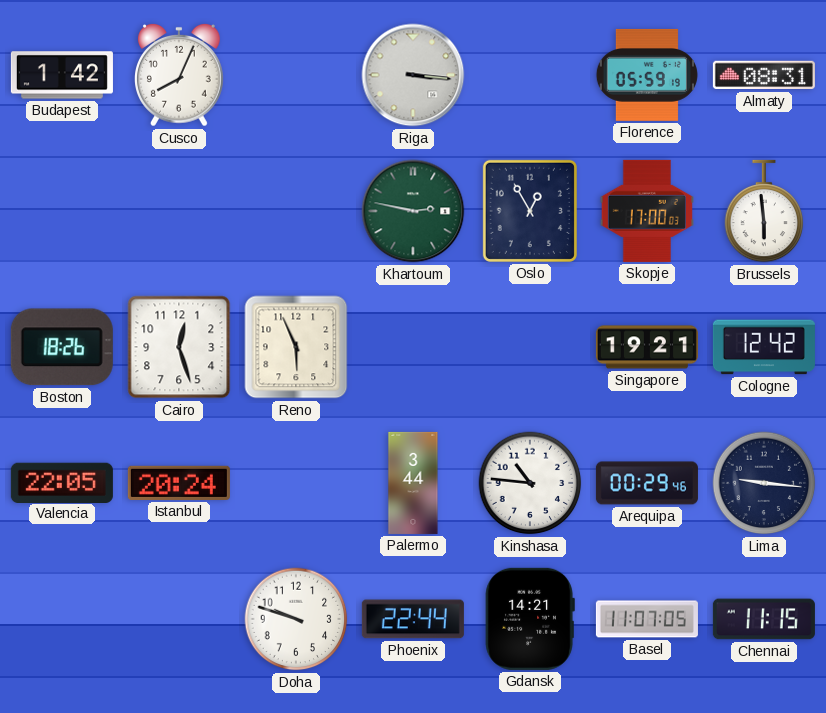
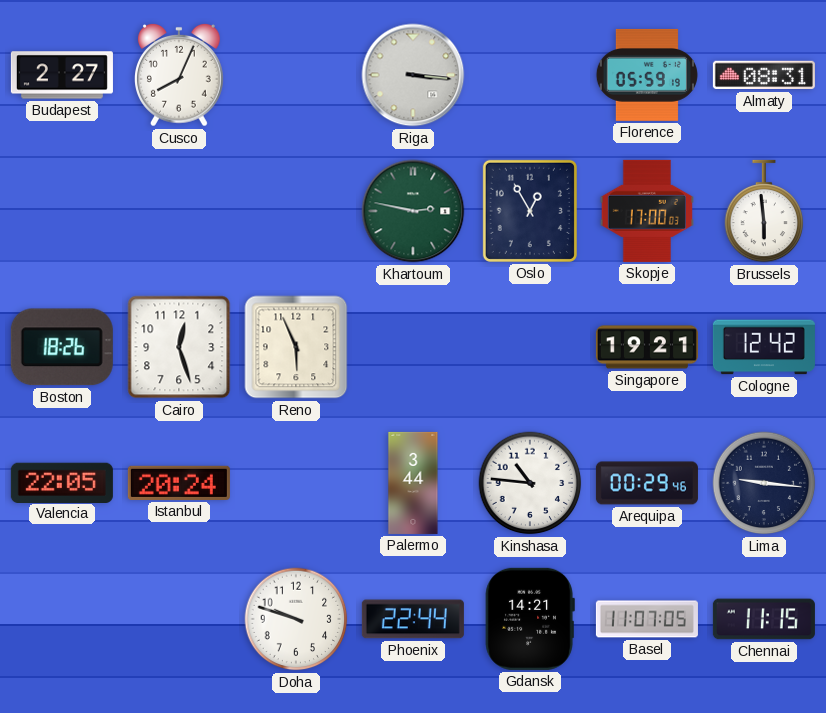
Budapest: 1:42 -> 2:27
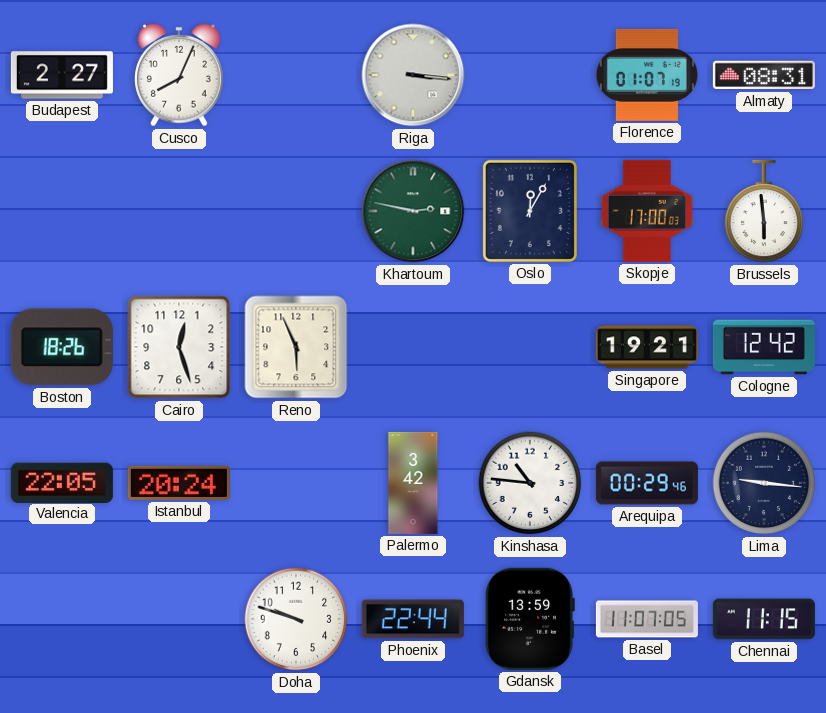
Florence: 05:59 -> 01:07
Oslo: 12:55 -> 12:05
Palermo: 3:44 -> 3:42
Gdansk: 14:21 -> 13:59
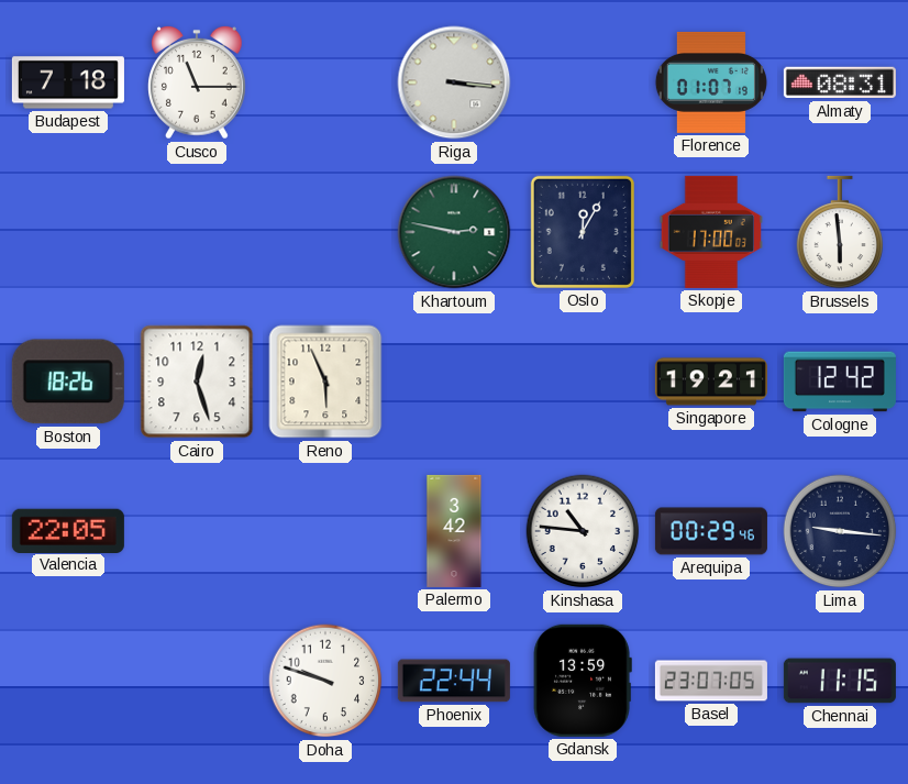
Budapest: 2:27 -> 7:18
Cusco: 8:04 -> 11:15
Istanbul: 20:24 -> none
Basel: 11:07 -> 23:07
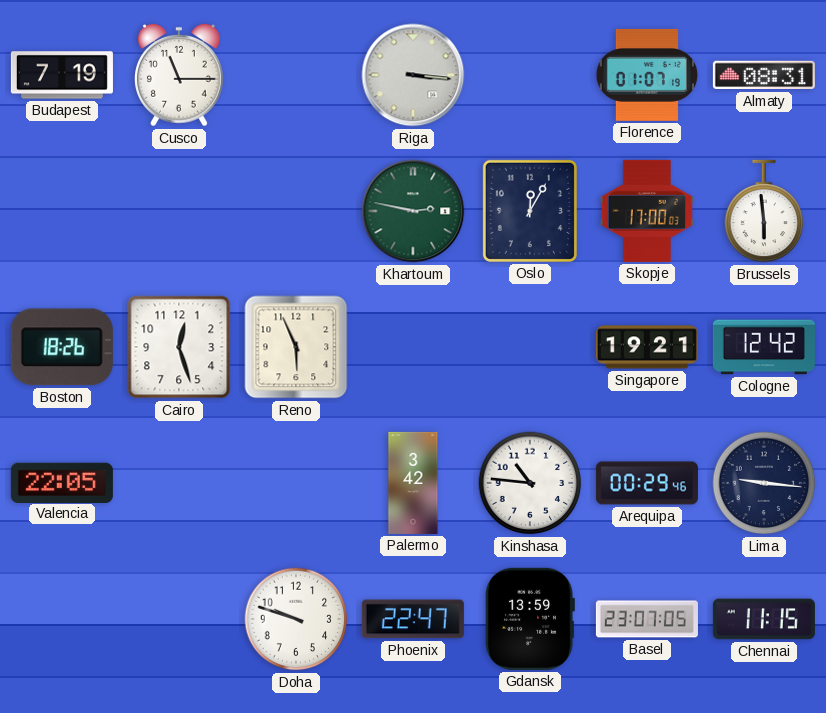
Budapest: 7:18 -> 7:19
Phoenix: 22:44 -> 22:47
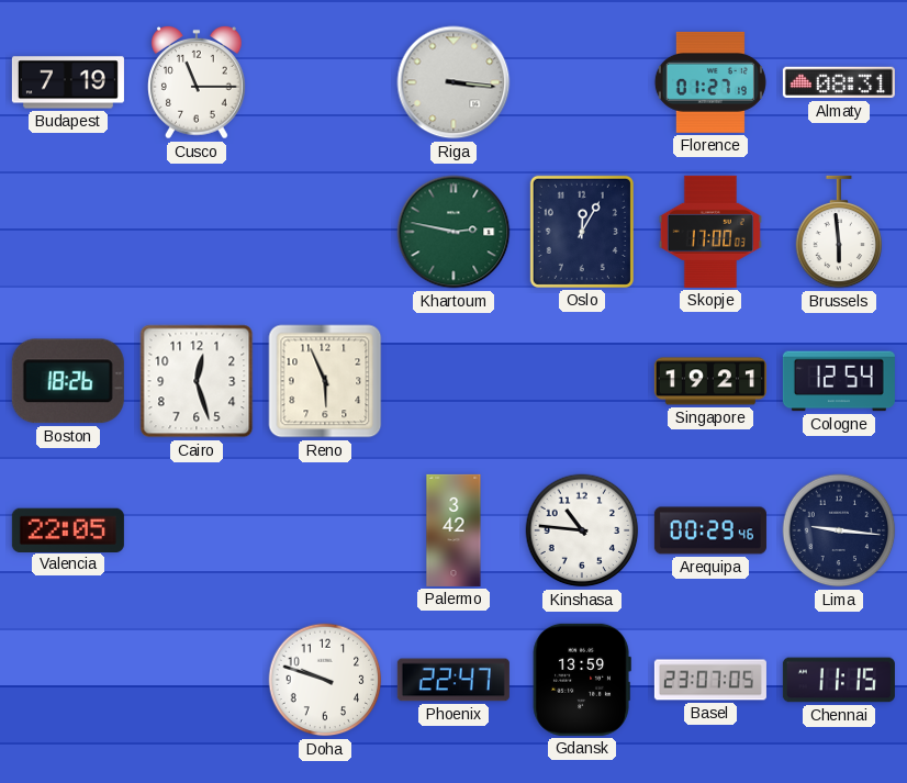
Florence: 01:07 -> 01:27
Cologne: 12:42 -> 12:54
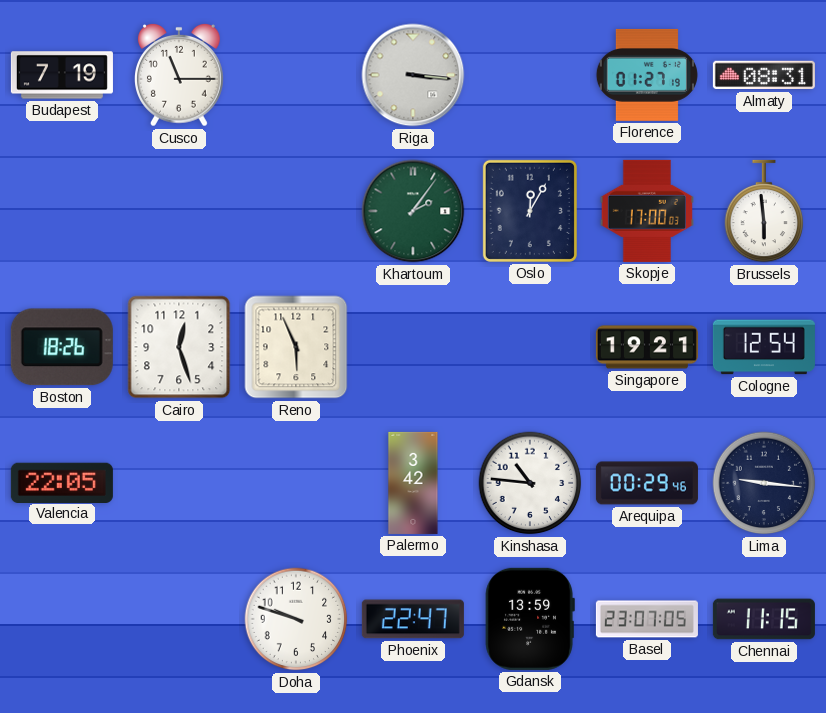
Khartoum: 2:47 -> 2:06
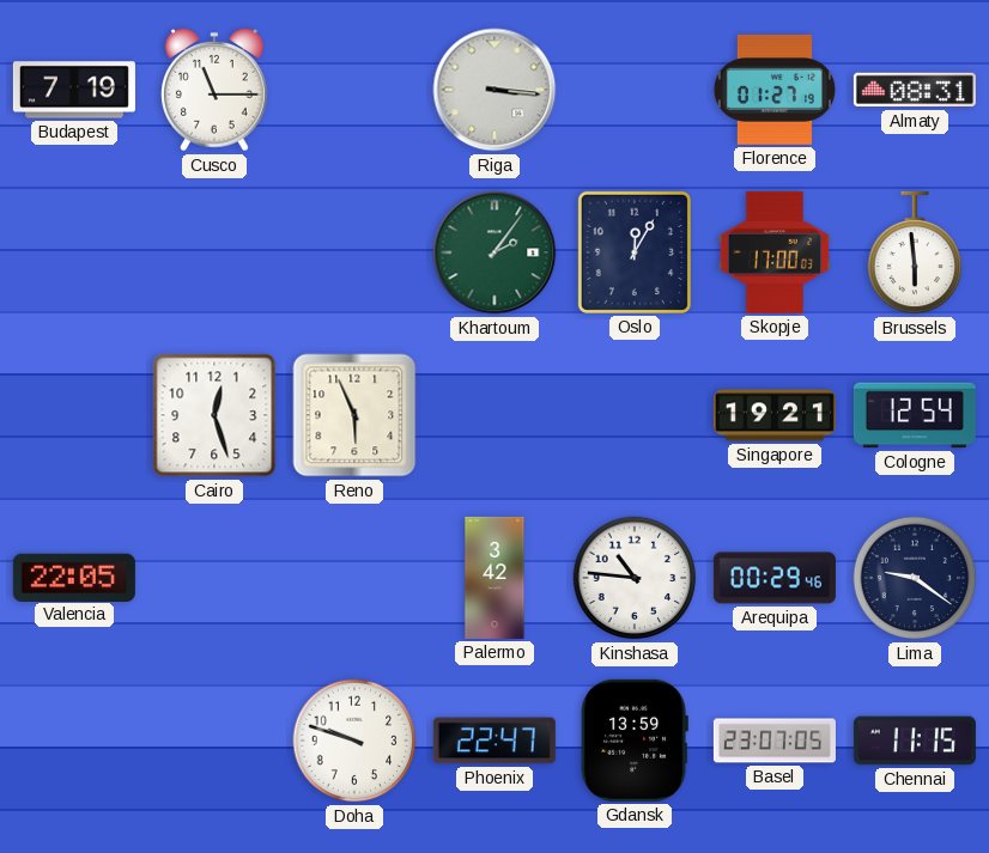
Boston: 18:26 -> none
Lima: 9:16 -> 9:21
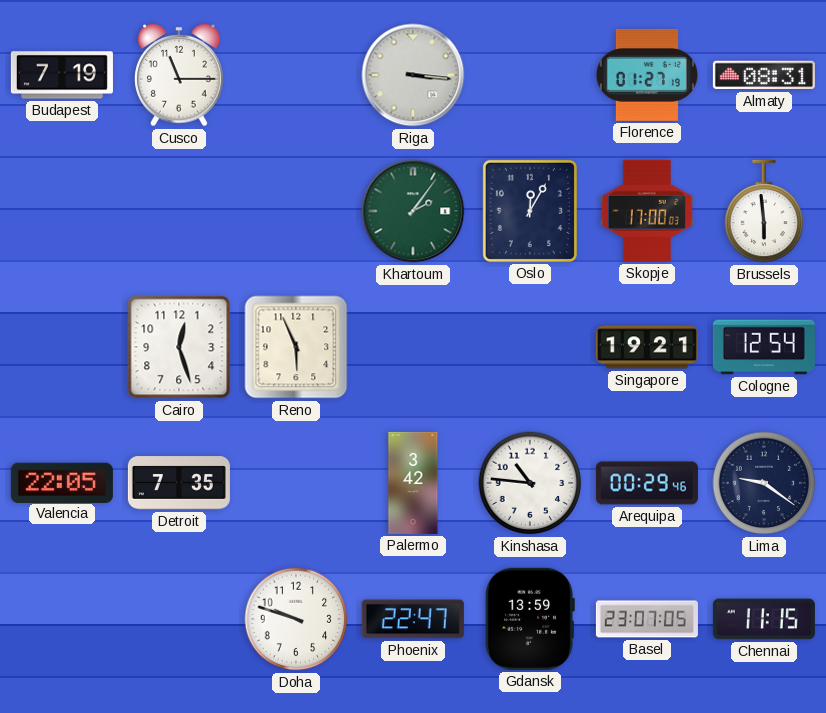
Detroit: none -> 7:35
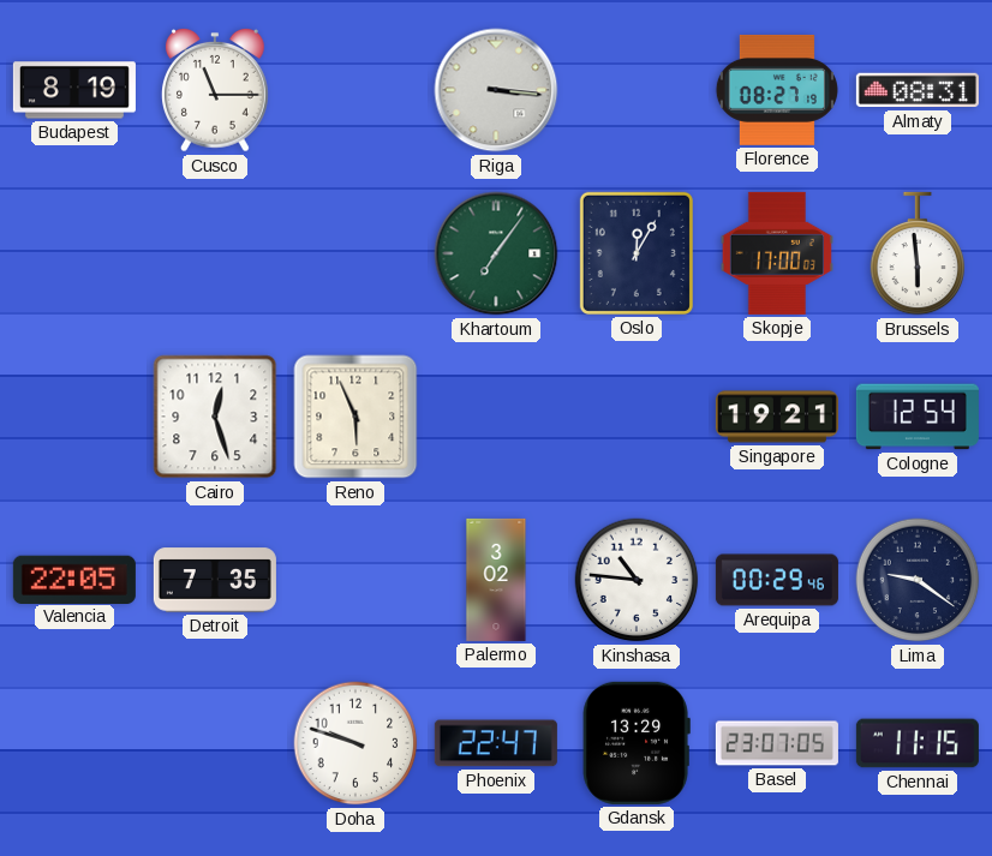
Budapest: 7:19 -> 8:19
Florence: 01:27 -> 08:27
Khartoum: 2:06 -> 7:06
Palermo: 3:42 -> 3:02
Gdansk: 13:59 -> 13:29
